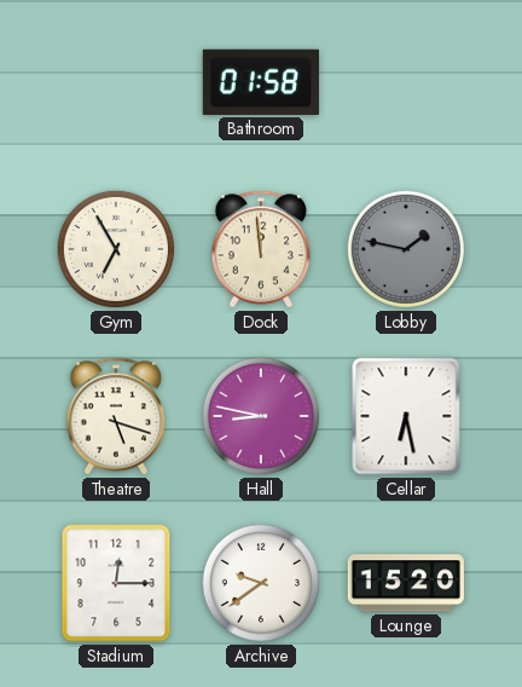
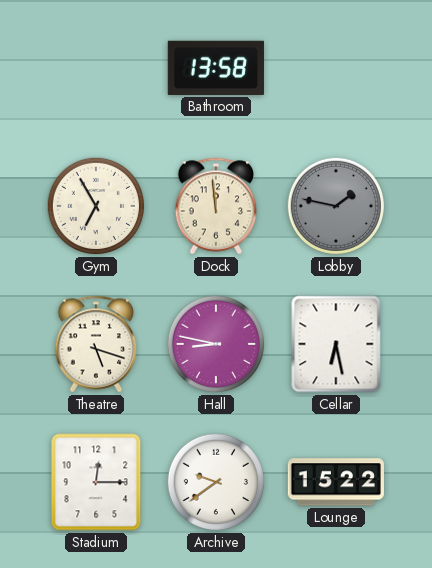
Bathroom: 01:58 -> 13:58
Lounge: 15:20 -> 15:22
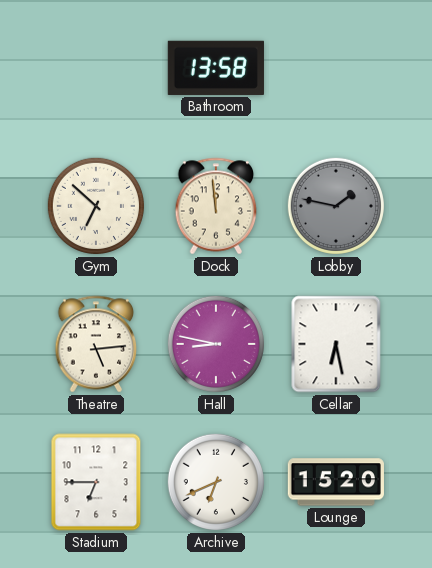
Gym: 6:55 -> 6:52
Theatre: 5:18 -> 5:14
Stadium: 12:15 -> 6:45
Archive: 9:39 -> 6:41
Lounge: 15:22 -> 15:20
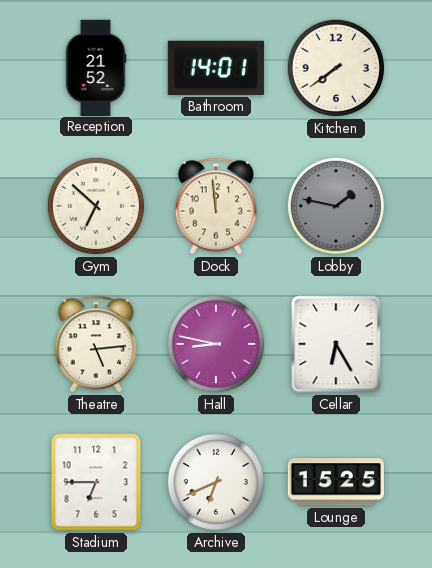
Reception: none -> 21:52
Bathroom: 13:58 -> 14:01
Kitchen: none -> 7:39
Cellar: 6:28 -> 6:25
Lounge: 15:20 -> 15:25
